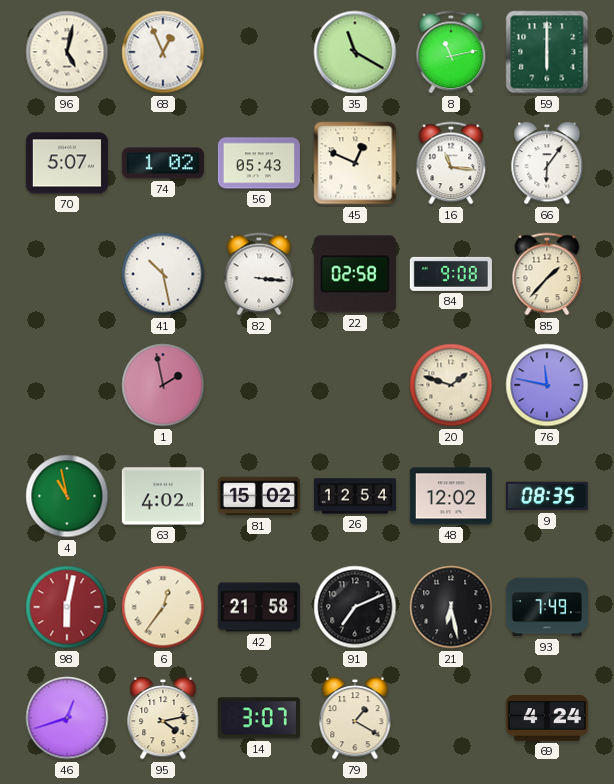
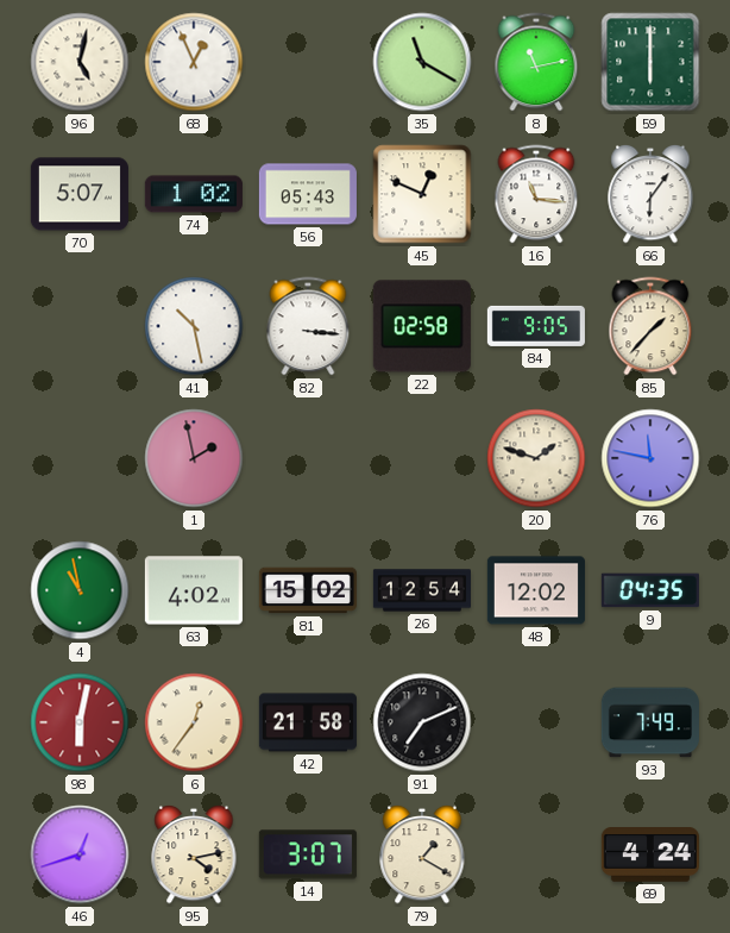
84: 9:08 -> 9:05
9: 08:35 -> 04:35
21: 6:28 -> none
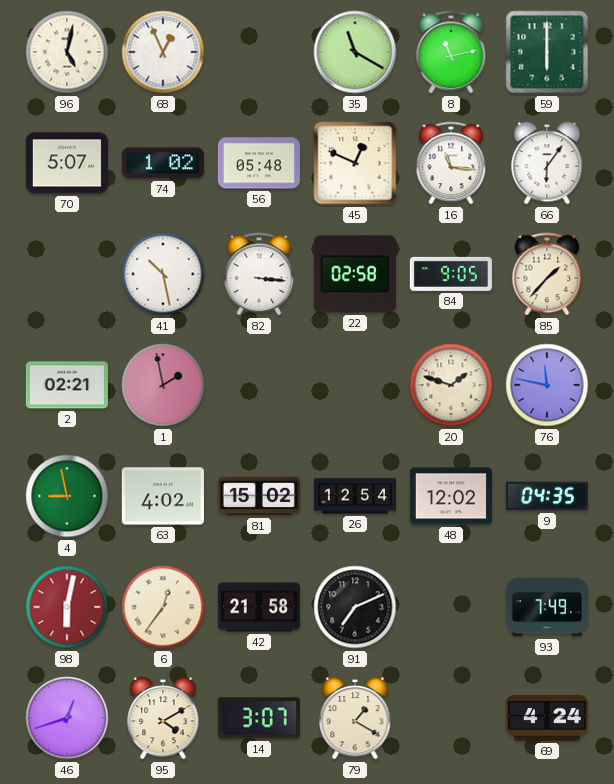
56: 05:43 -> 05:48
2: none -> 02:21
4: 10:58 -> 8:58
95: 4:13 -> 4:10
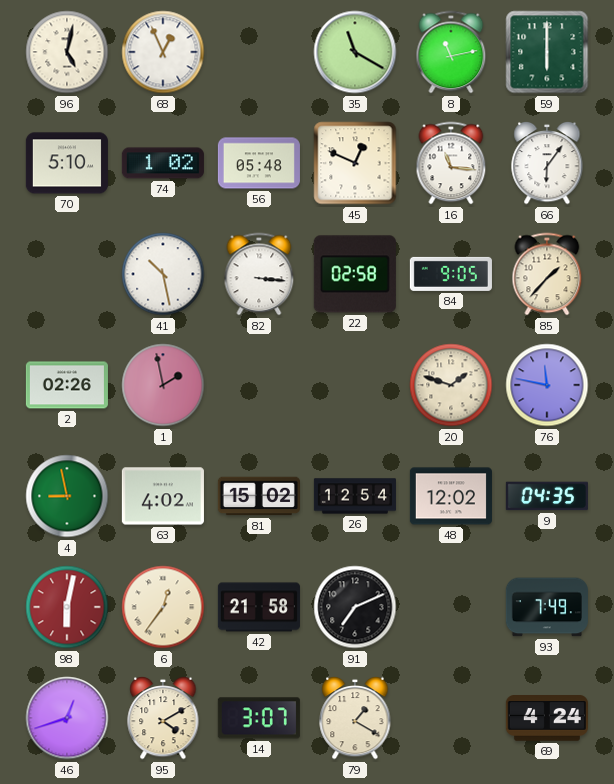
70: 5:07 -> 5:10
2: 02:21 -> 02:26
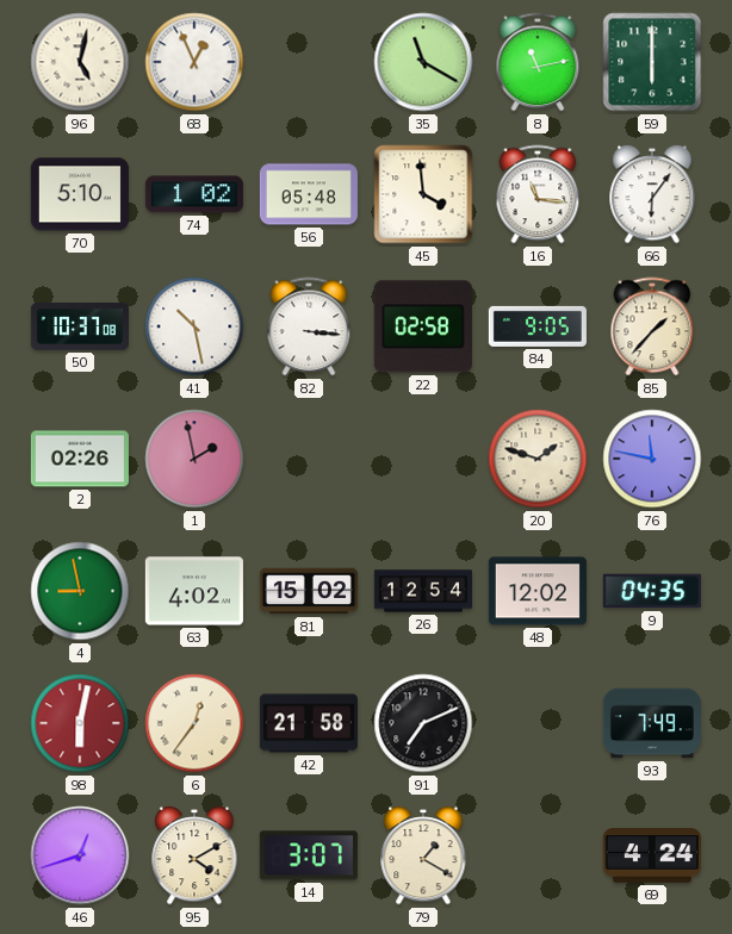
45: 12:49 -> 3:59
50: none -> 10:37
